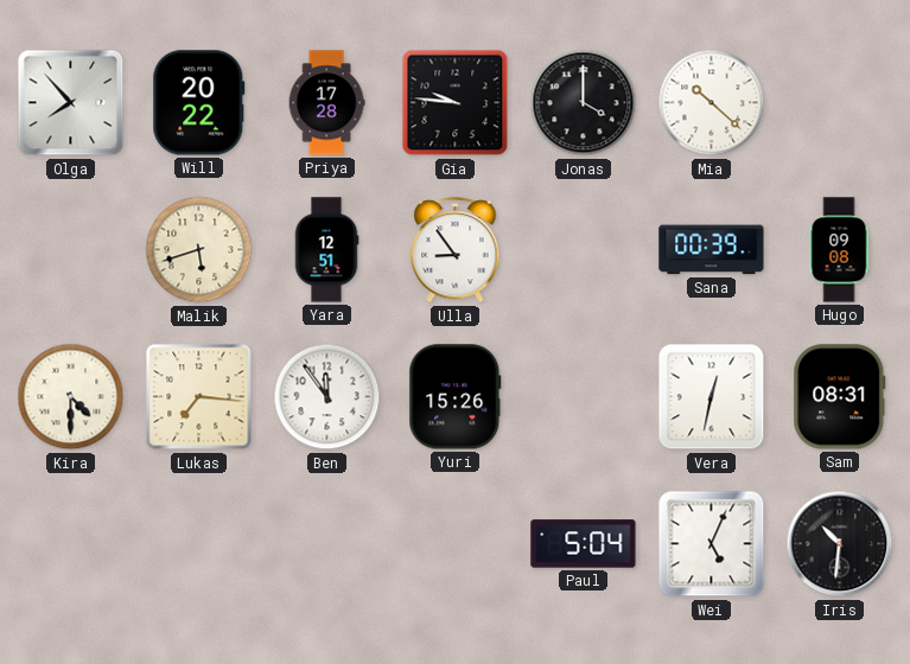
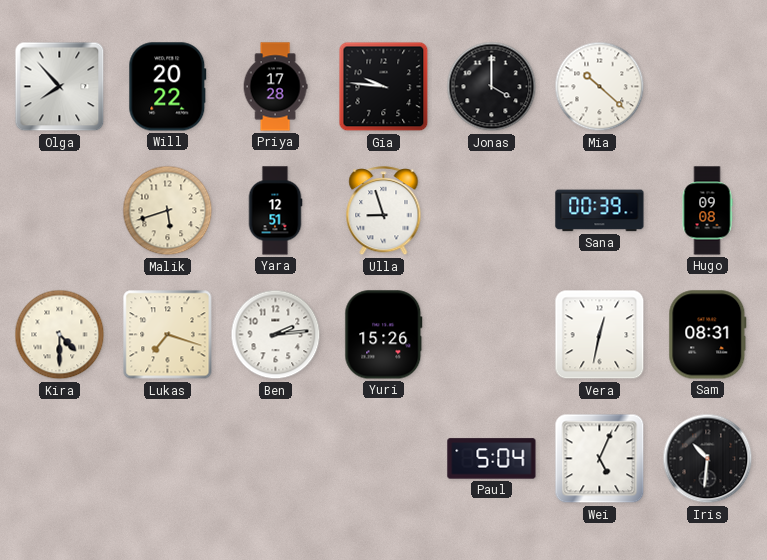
Ulla: 8:54 -> 8:57
Lukas: 7:16 -> 7:18
Ben: 11:54 -> 2:14
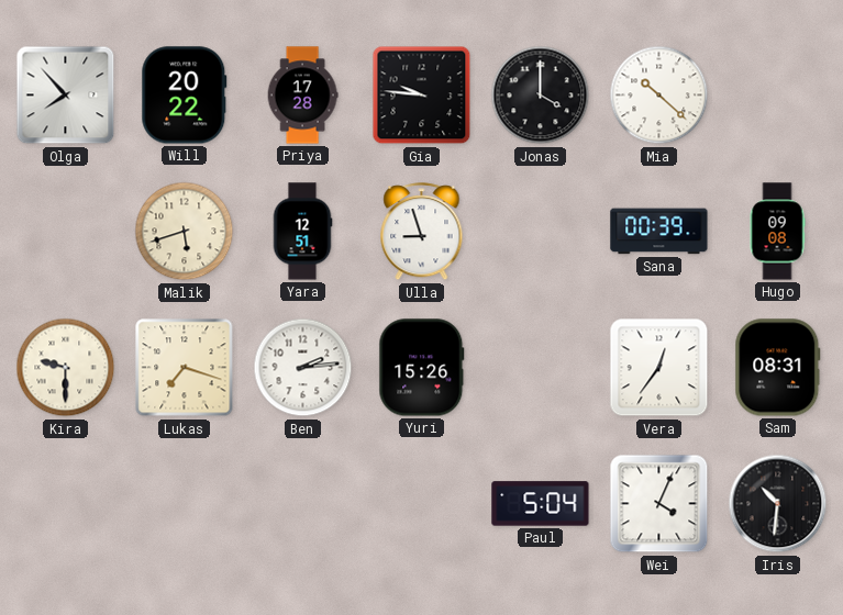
Kira: 4:30 -> 9:30
Vera: 12:32 -> 12:36
Wei: 5:04 -> 4:04
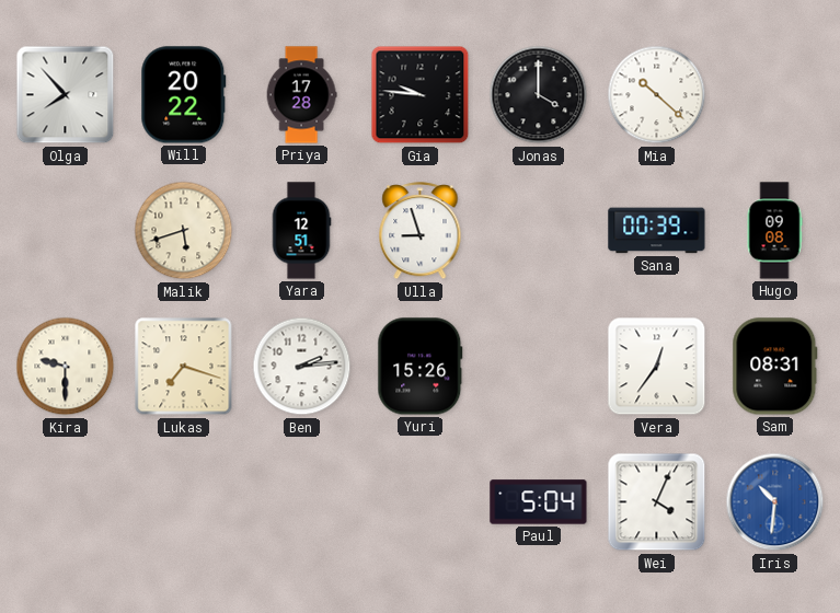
Iris dial: black -> blue
